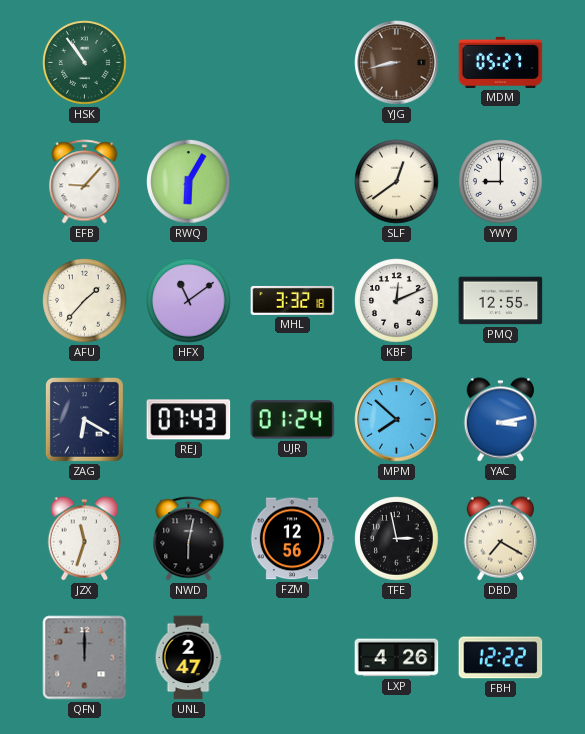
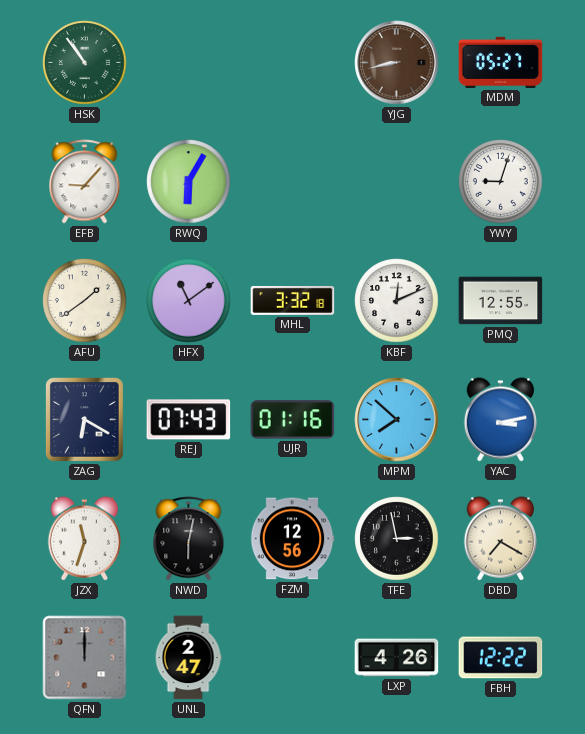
SLF: 12:39 -> none
YWY: 9:00 -> 9:03
AFU: 1:37 -> 1:39
UJR: 01:24 -> 01:16
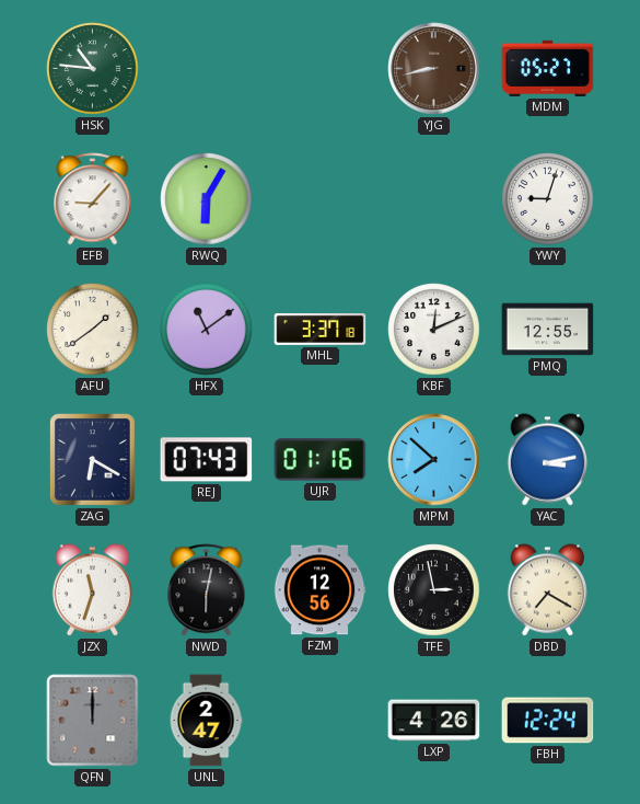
HSK: 10:54 -> 10:46
MHL: 3:32 -> 3:37
FBH: 12:22 -> 12:24
